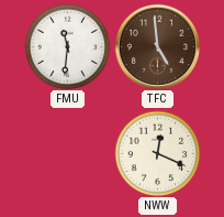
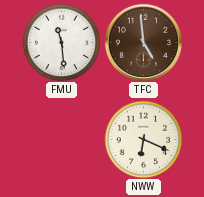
FMU: 11:31 -> 11:29
NWW: 12:19 -> 6:19
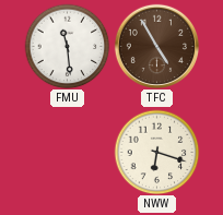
TFC: 4:59 -> 4:55
NWW: 6:19 -> 6:18
